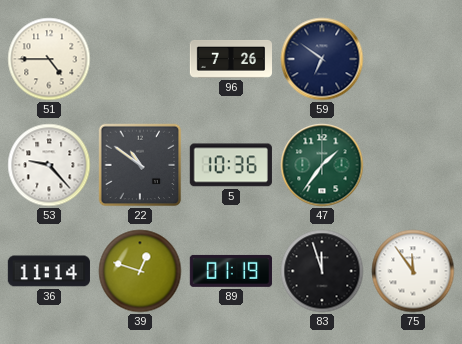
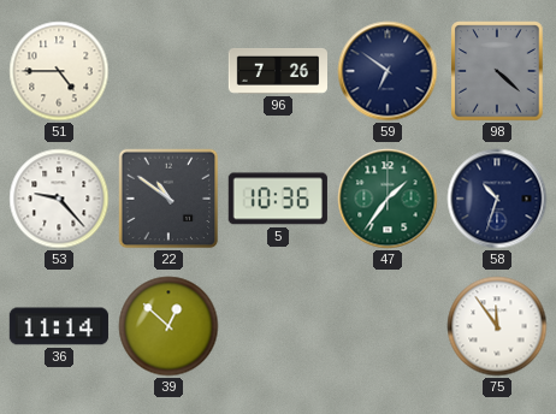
98: none -> 4:22
58: none -> 10:33
39: 12:48 -> 12:52
89: 01:19 -> none
83: 11:57 -> none
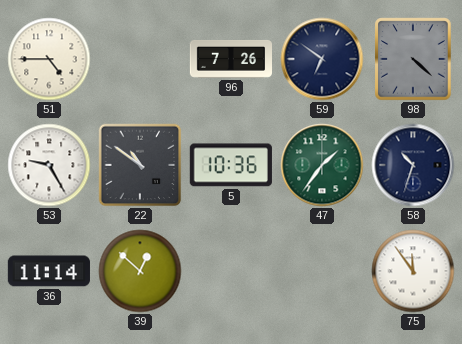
53: 9:23 -> 9:25
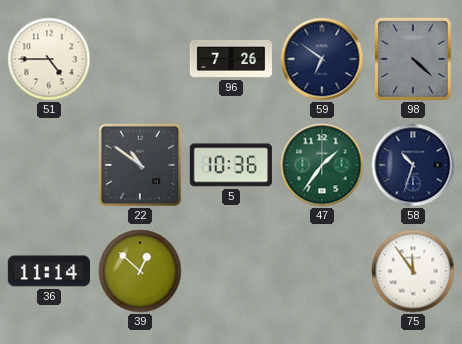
53: 9:25 -> none
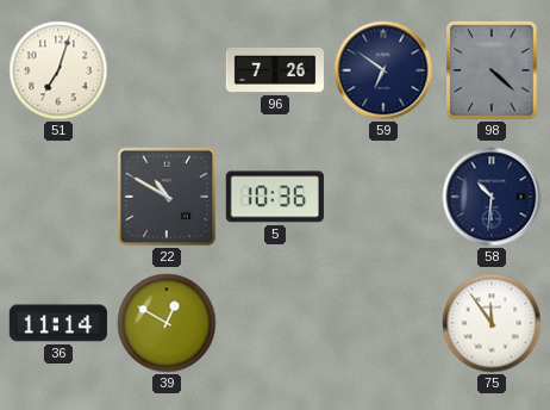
51: 4:45 -> 7:03
22: 10:51 -> 10:50
47: 1:36 -> none
58: 10:33 -> 10:31
39: 12:52 -> 12:50
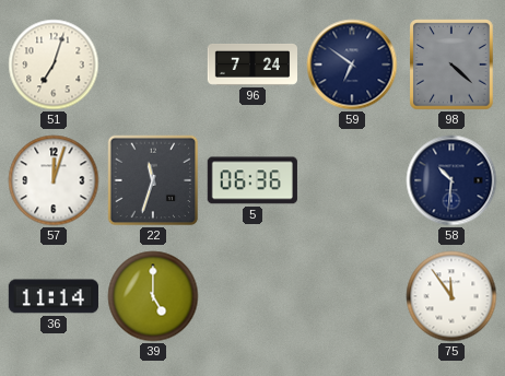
96: 7:26 -> 7:24
57: none -> 12:03
22: 10:50 -> 11:33
5: 10:36 -> 06:36
39: 12:50 -> 5:00
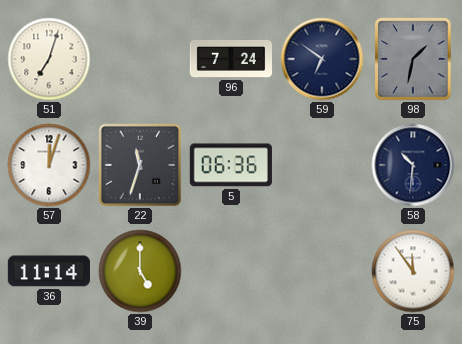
98: 4:22 -> 1:32
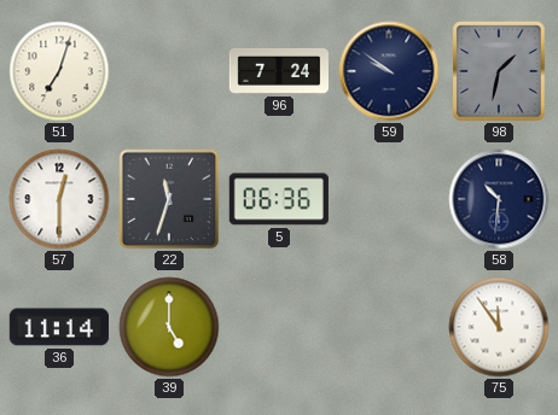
59: 6:51 -> 9:51
57: 12:03 -> 12:30
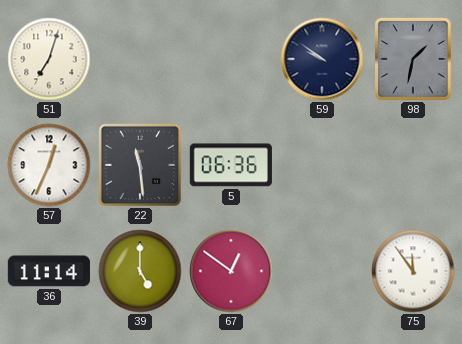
96: 7:24 -> none
57: 12:30 -> 12:34
22: 11:33 -> 11:29
58: 10:31 -> none
67: none -> 12:51
